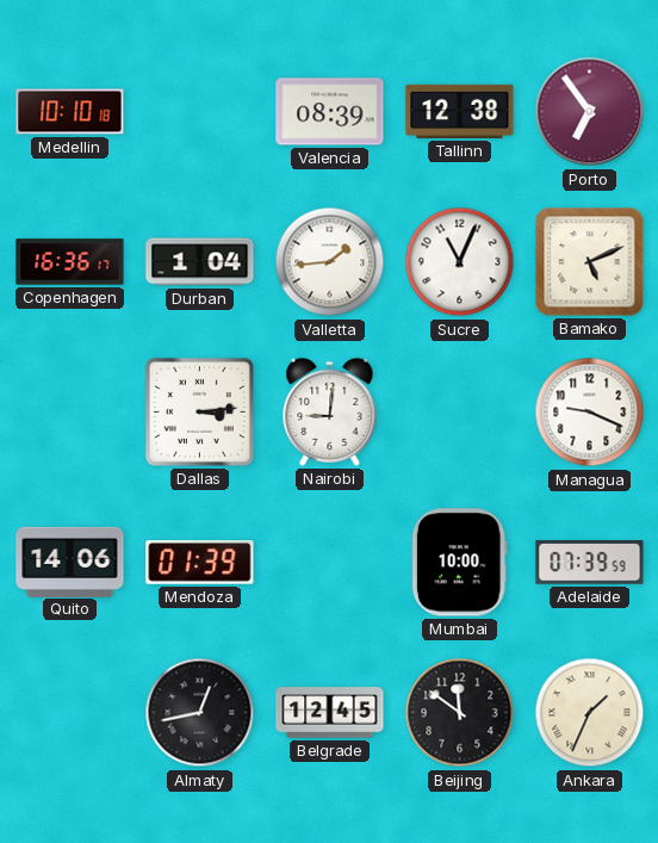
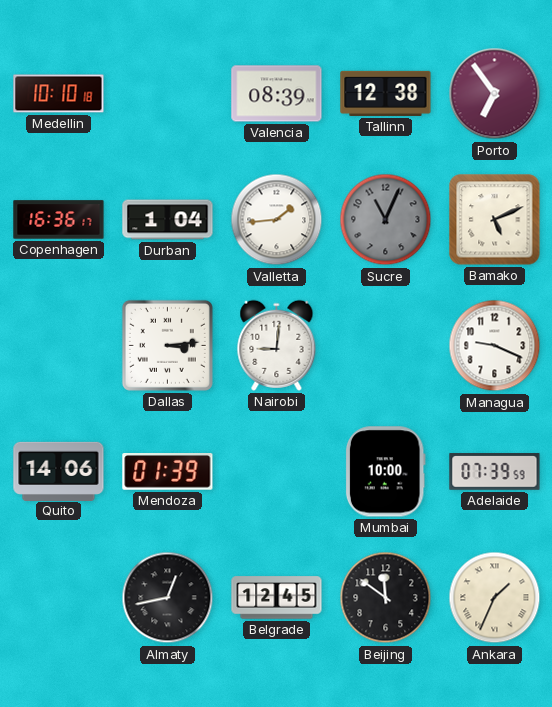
Sucre dial: white -> grey
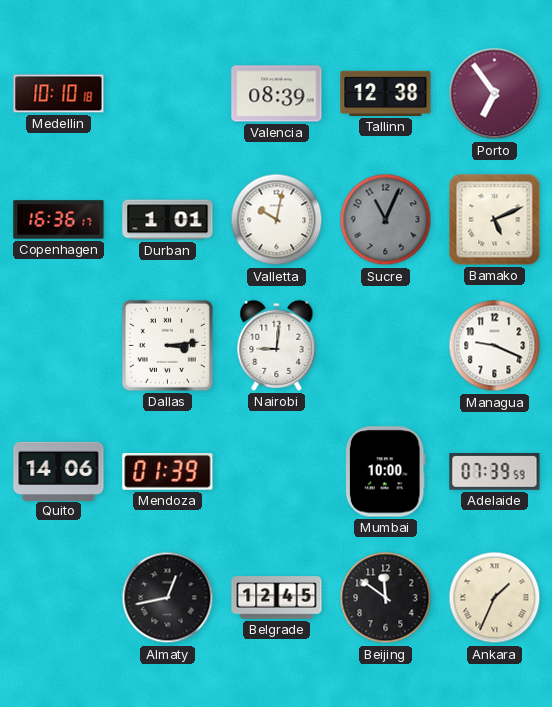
Durban: 1:04 -> 1:01
Valletta: 1:44 -> 10:02
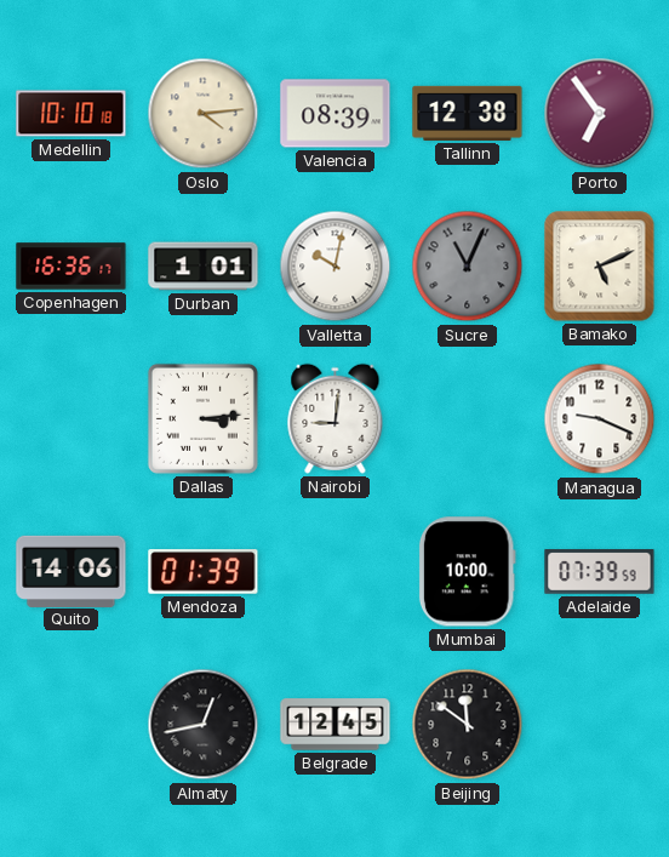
Oslo: none -> 4:14
Ankara: 1:34 -> none
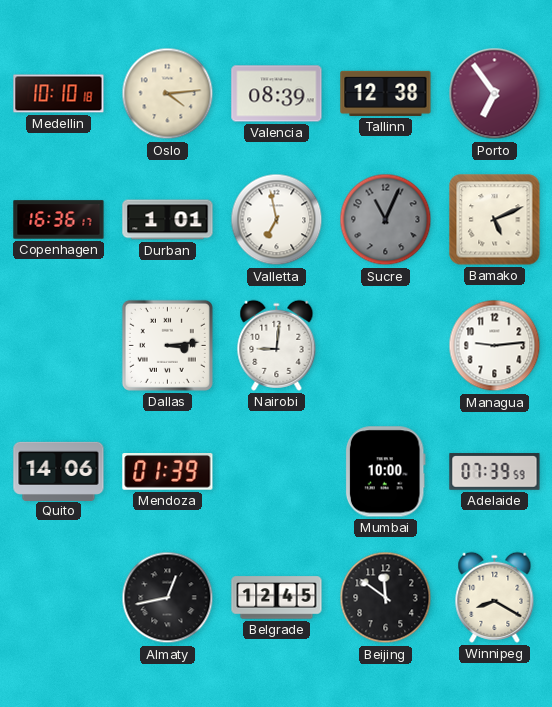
Valletta: 10:02 -> 6:58
Managua: 9:19 -> 9:14
Winnipeg: none -> 8:20
